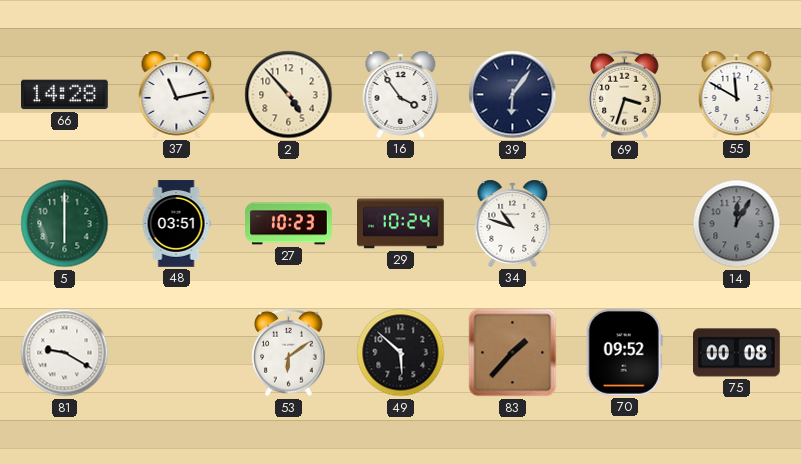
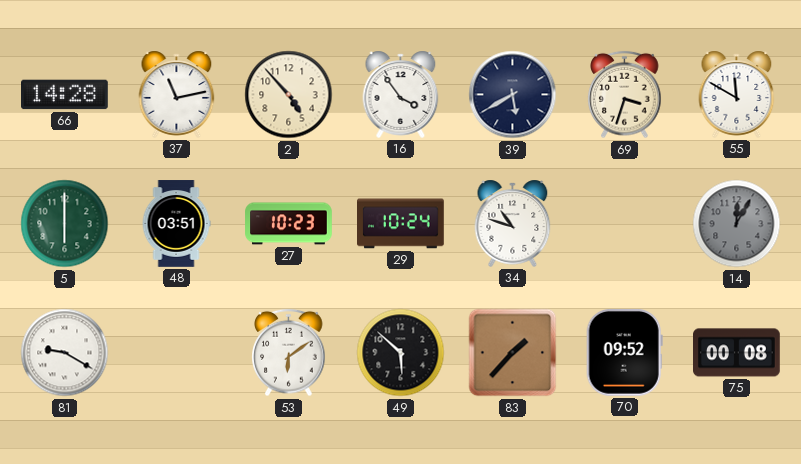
39: 6:06 -> 5:40
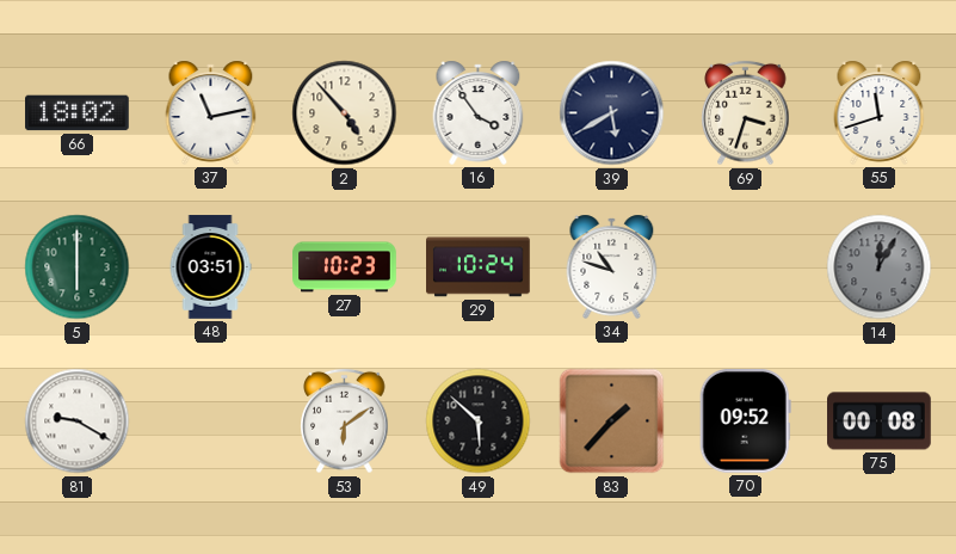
66: 14:28 -> 18:02
55: 11:50 -> 11:42
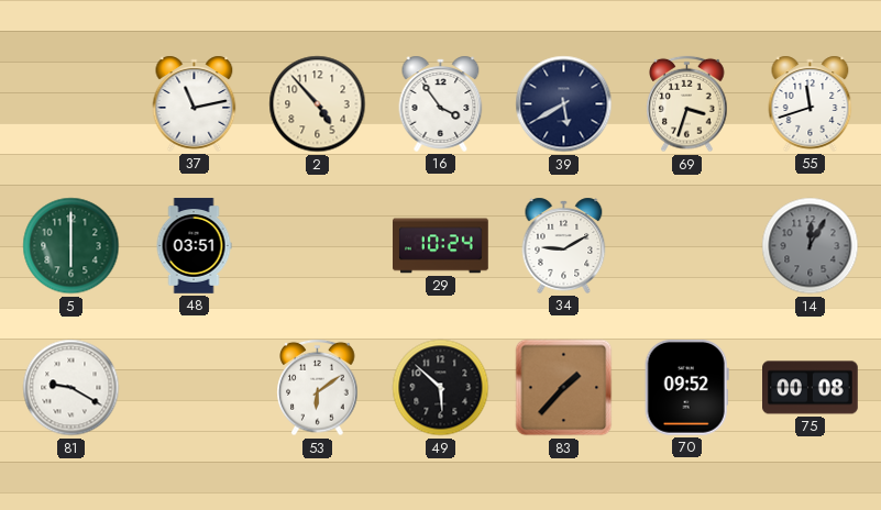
66: 18:02 -> none
27: 10:23 -> none
34: 10:48 -> 9:10
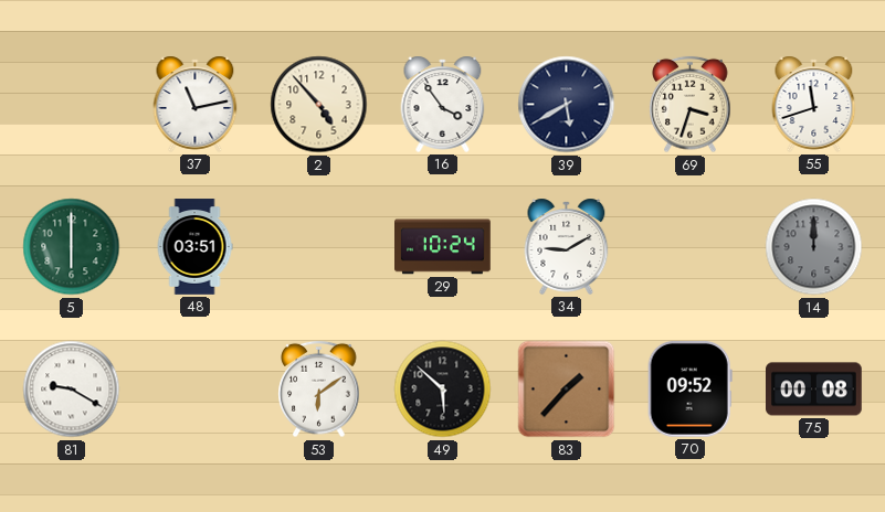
14: 12:05 -> 12:00
